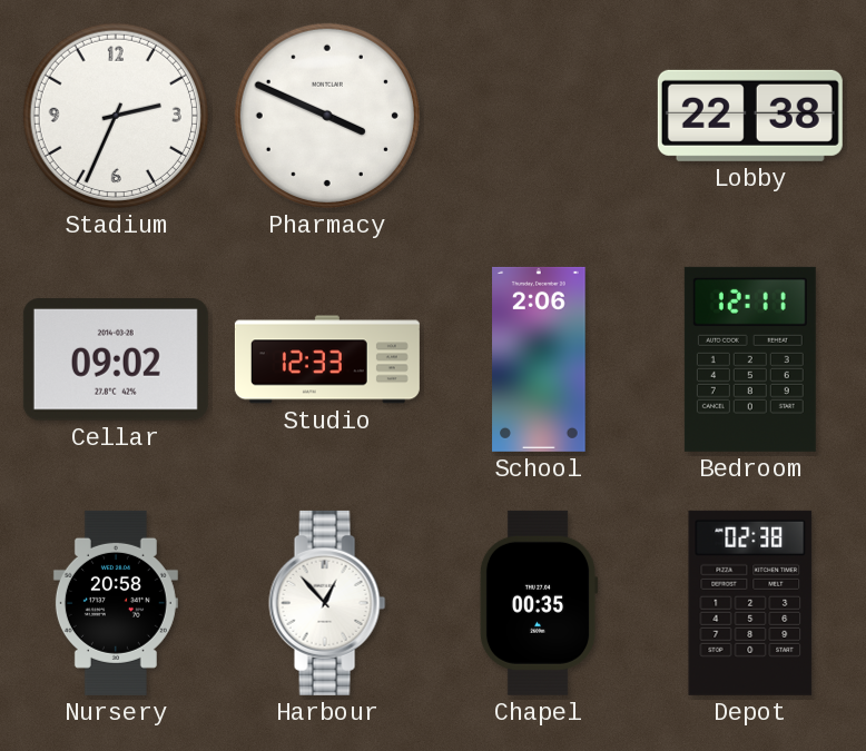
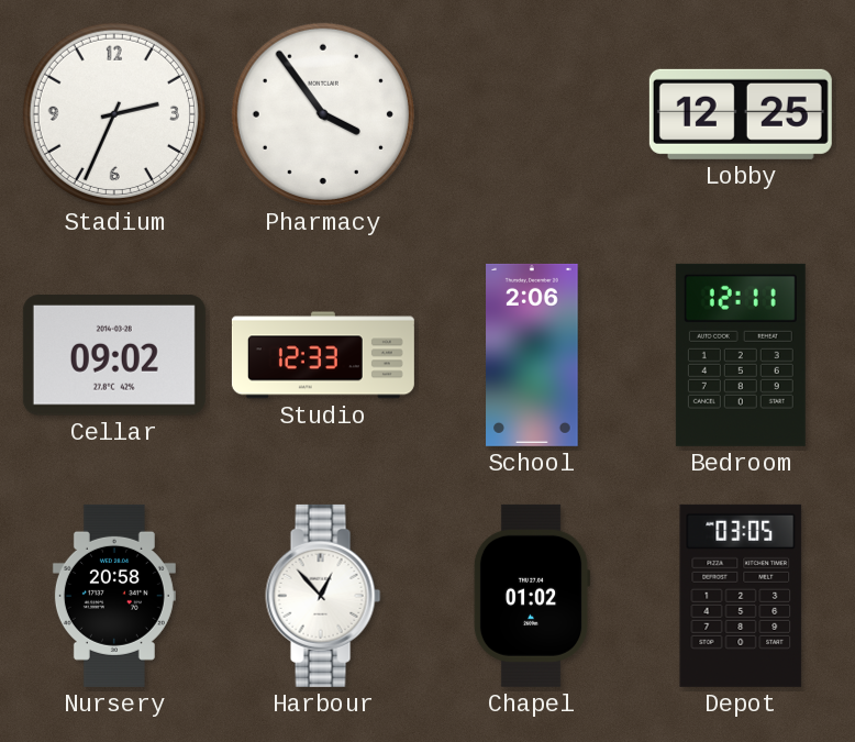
Pharmacy: 3:49 -> 3:54
Lobby: 22:38 -> 12:25
Chapel: 00:35 -> 01:02
Depot: 02:38 -> 03:05
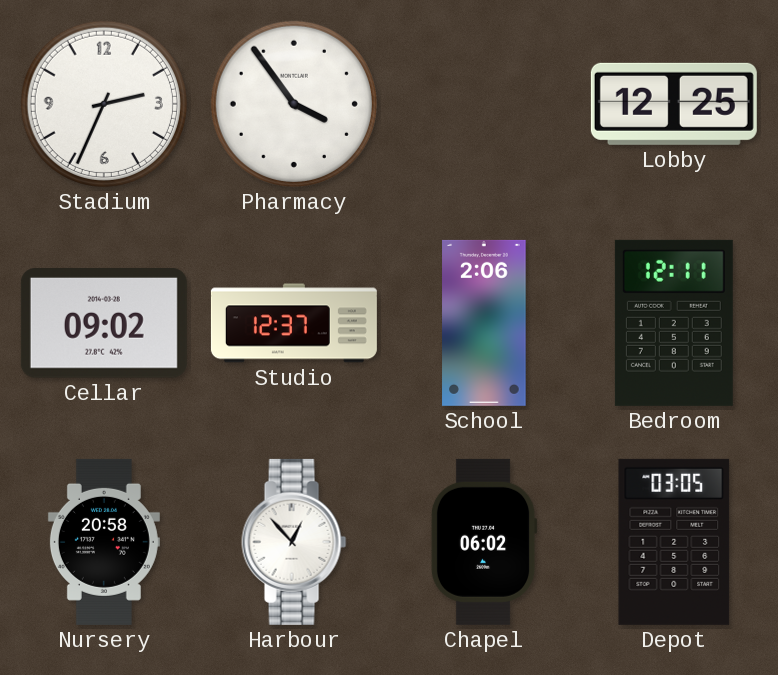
Studio: 12:33 -> 12:37
Chapel: 01:02 -> 06:02
